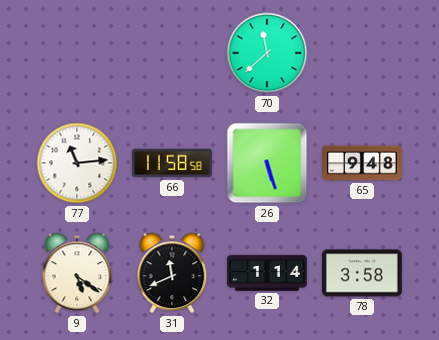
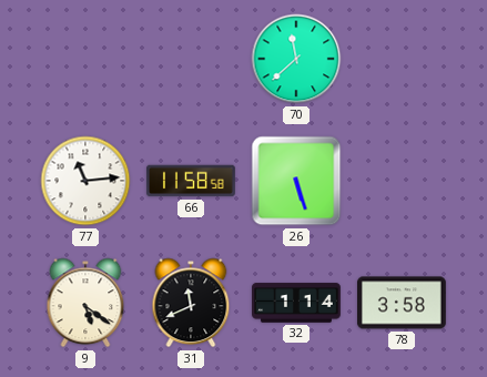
65: 9:48 -> none
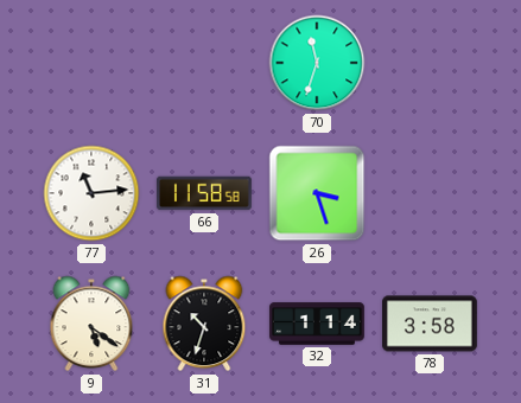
70: 11:38 -> 11:33
26: 5:27 -> 3:27
31: 11:41 -> 10:33
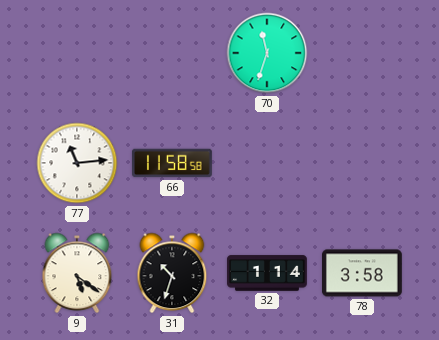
26: 3:27 -> none
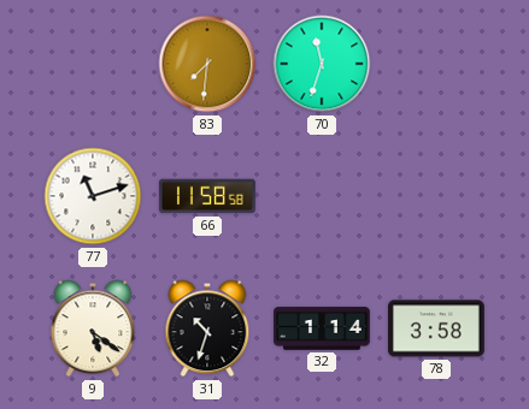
83: none -> 7:31
77: 11:14 -> 11:12
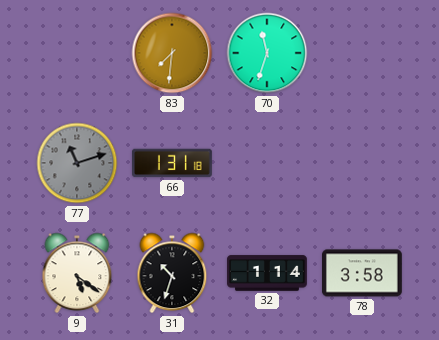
77 dial: white -> grey
66: 11:58 -> 1:31
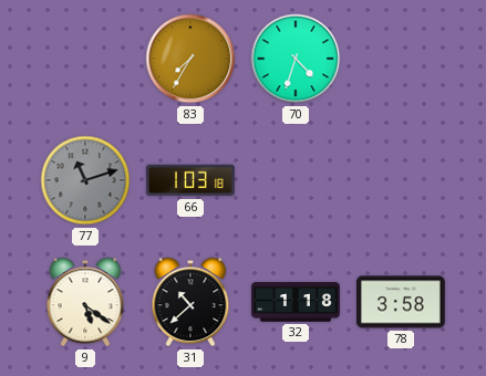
83: 7:31 -> 7:35
70: 11:33 -> 4:33
66: 1:31 -> 1:03
31: 10:33 -> 10:38
32: 1:14 -> 1:18
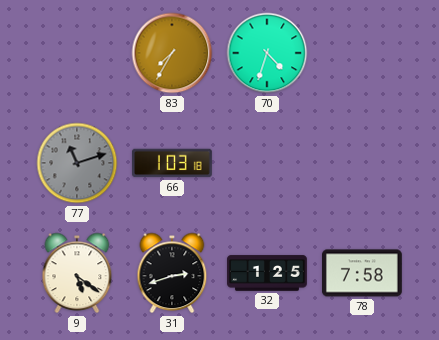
31: 10:38 -> 2:42
32: 1:18 -> 1:25
78: 3:58 -> 7:58
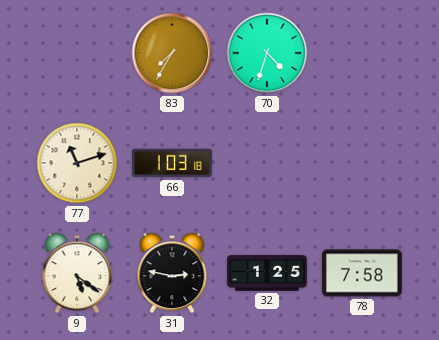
77 dial: grey -> cream
31: 2:42 -> 2:47
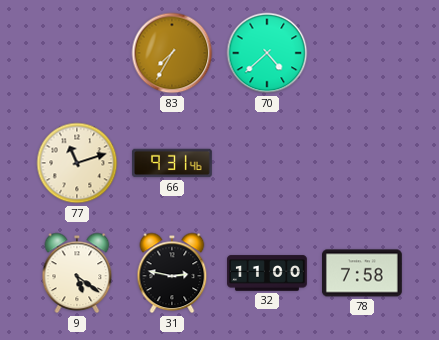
70: 4:33 -> 4:38
66: 1:03 -> 9:31
32: 1:25 -> 11:00
